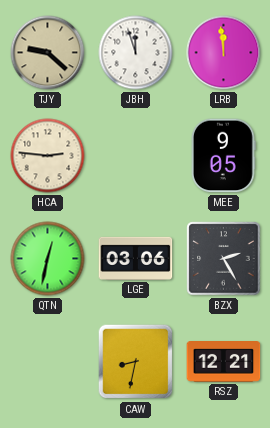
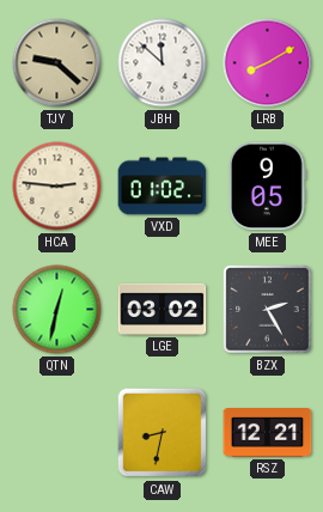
JBH: 11:57 -> 11:52
LRB: 11:59 -> 8:10
VXD: none -> 01:02
LGE: 03:06 -> 03:02
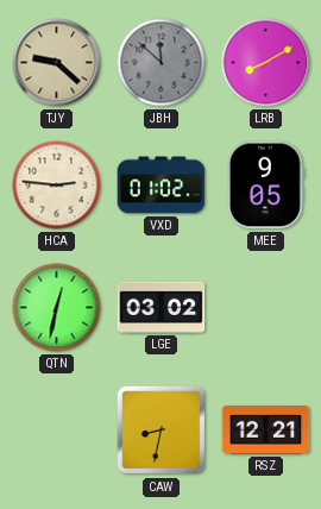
JBH dial: white -> grey
BZX: 2:25 -> none
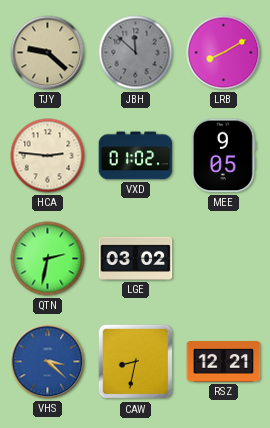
QTN: 12:32 -> 2:32
VHS: none -> 3:22
